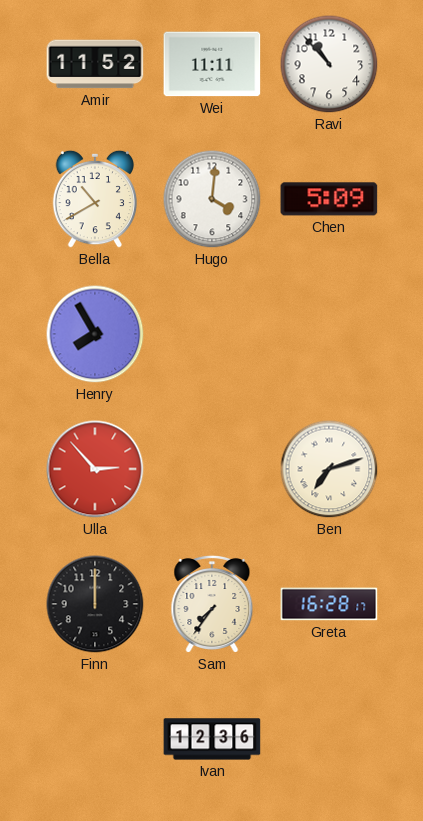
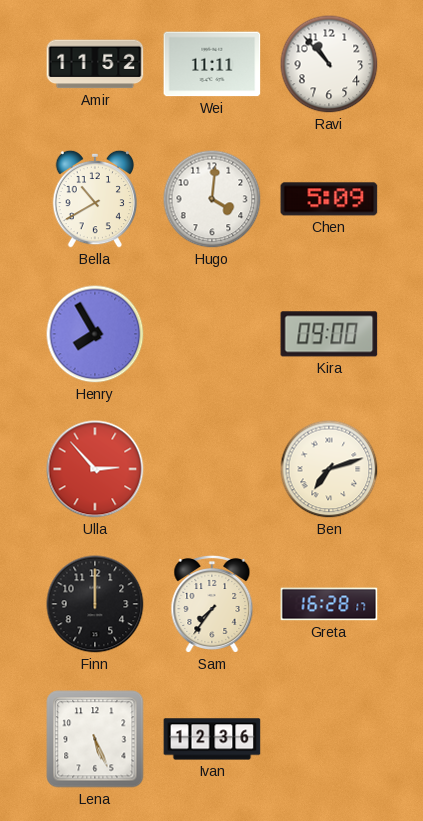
Kira: none -> 09:00
Lena: none -> 5:26
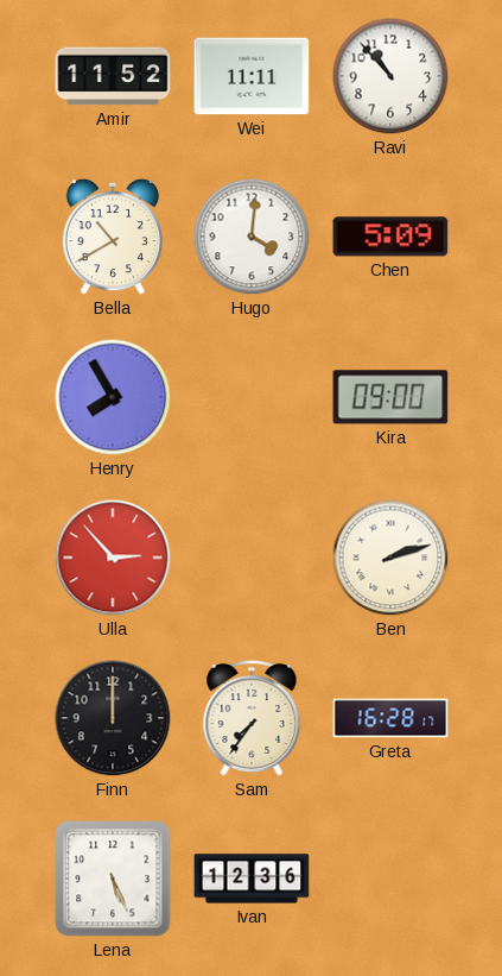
Ben: 7:12 -> 2:12
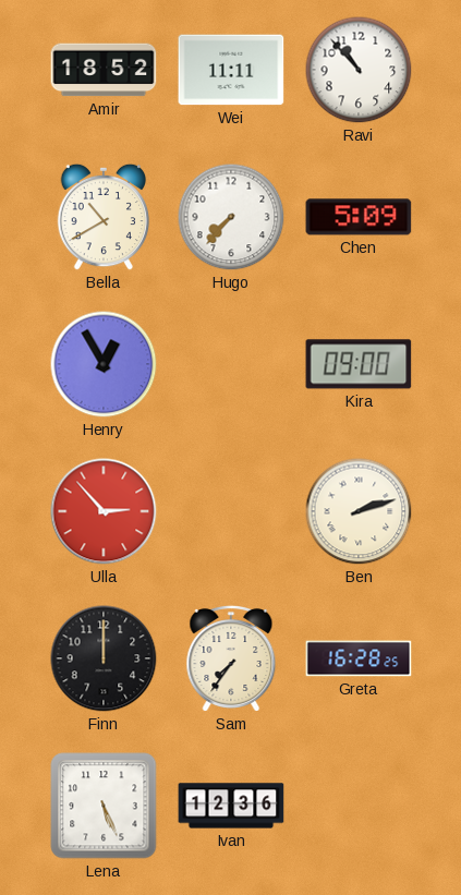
Amir: 11:52 -> 18:52
Hugo: 4:01 -> 7:37
Henry: 7:55 -> 12:55
Greta: 16:28:17 -> 16:28:25
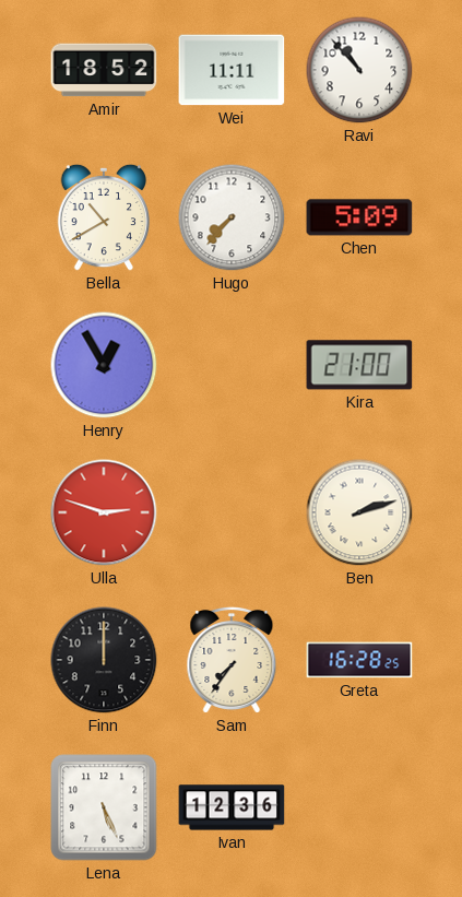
Kira: 09:00 -> 21:00
Ulla: 2:53 -> 2:48
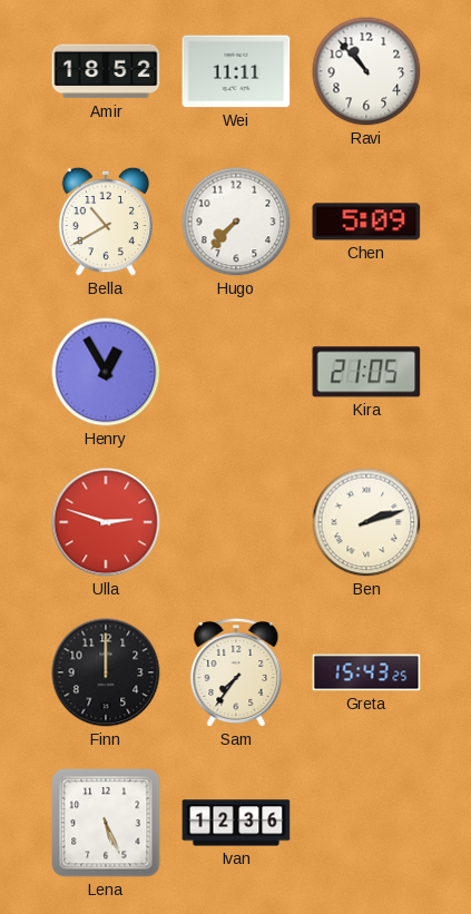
Kira: 21:00 -> 21:05
Greta: 16:28 -> 15:43
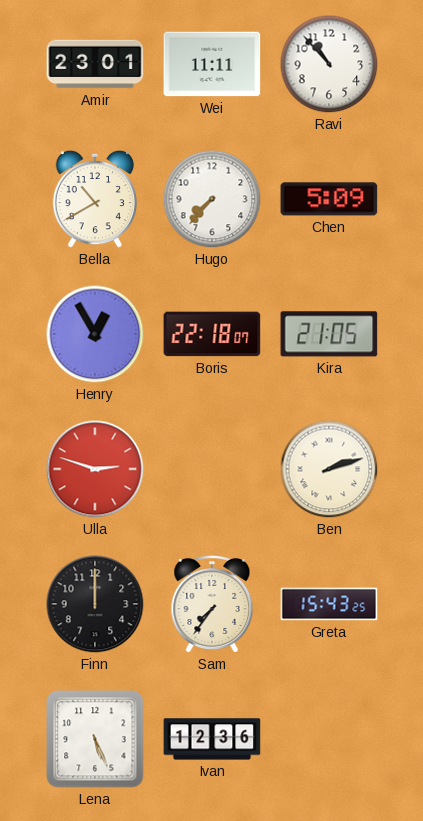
Amir: 18:52 -> 23:01
Boris: none -> 22:18
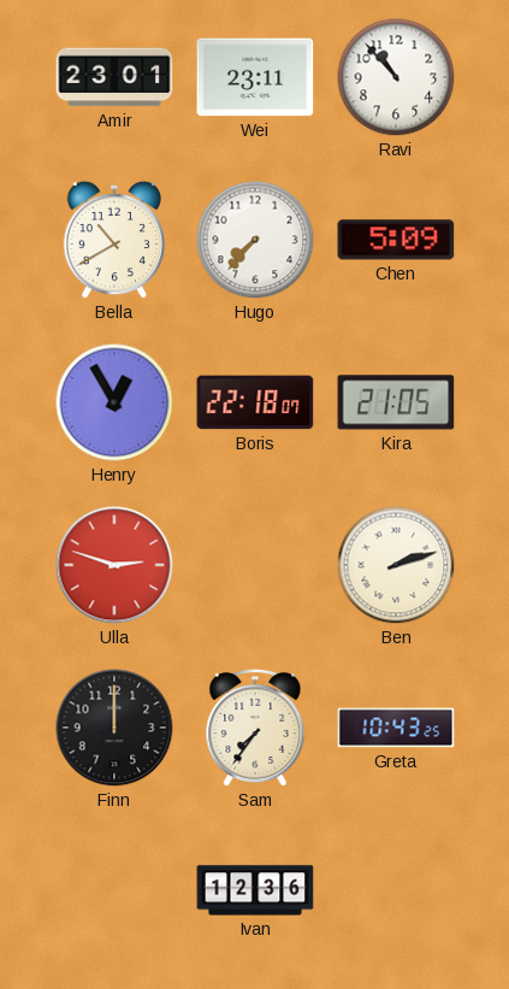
Wei: 11:11 -> 23:11
Greta: 15:43 -> 10:43
Lena: 5:26 -> none
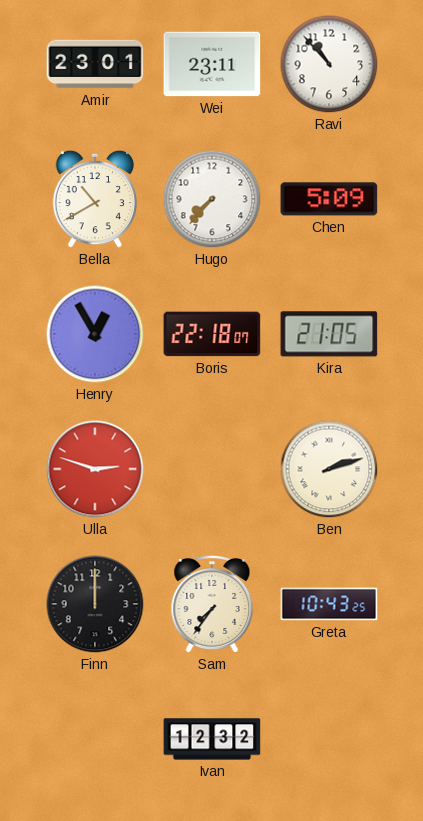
Ivan: 12:36 -> 12:32
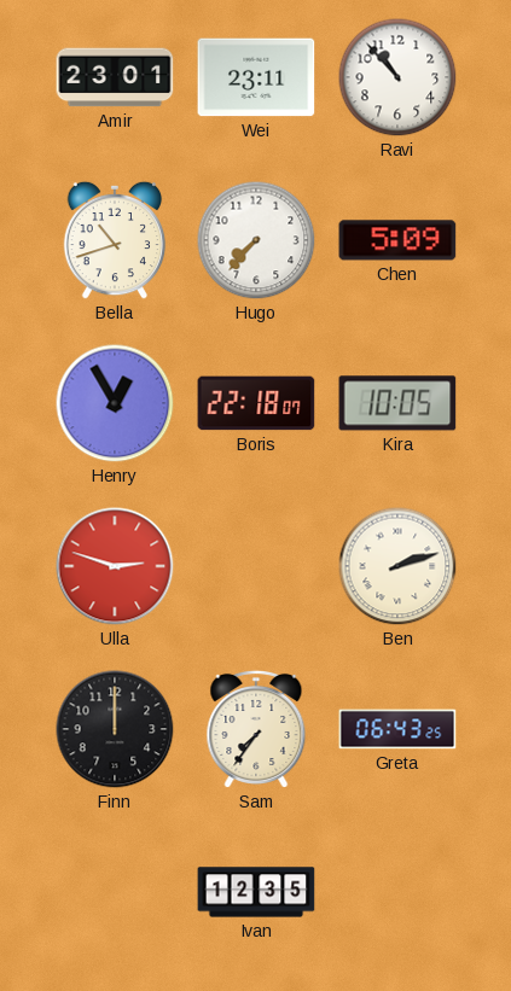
Bella: 10:40 -> 10:42
Kira: 21:05 -> 10:05
Greta: 10:43 -> 06:43
Ivan: 12:32 -> 12:35
